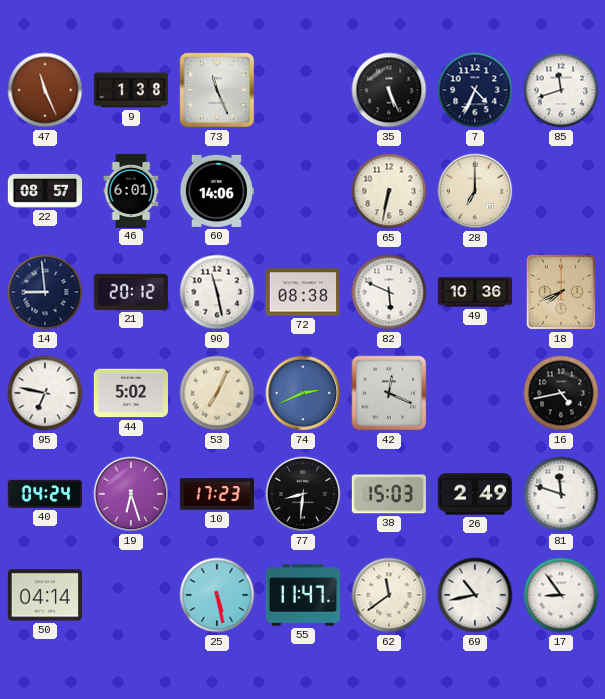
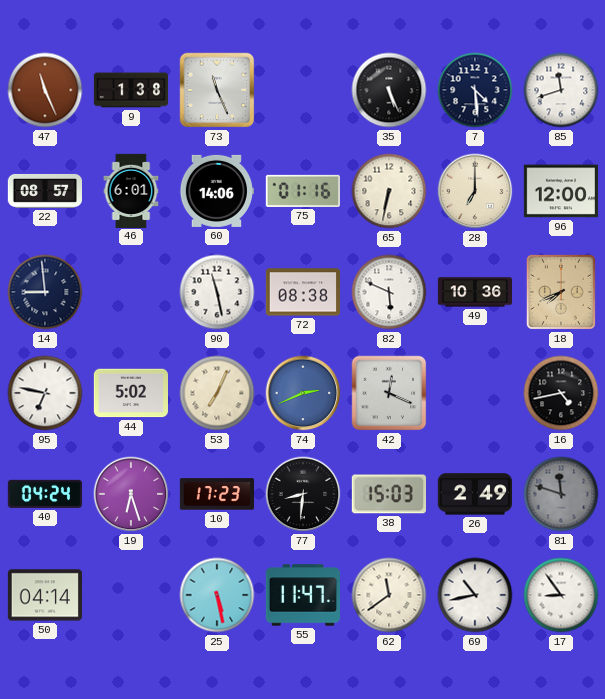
7: 4:34 -> 4:29
75: none -> 01:16
96: none -> 12:00
21: 20:12 -> none
81 dial: white -> grey
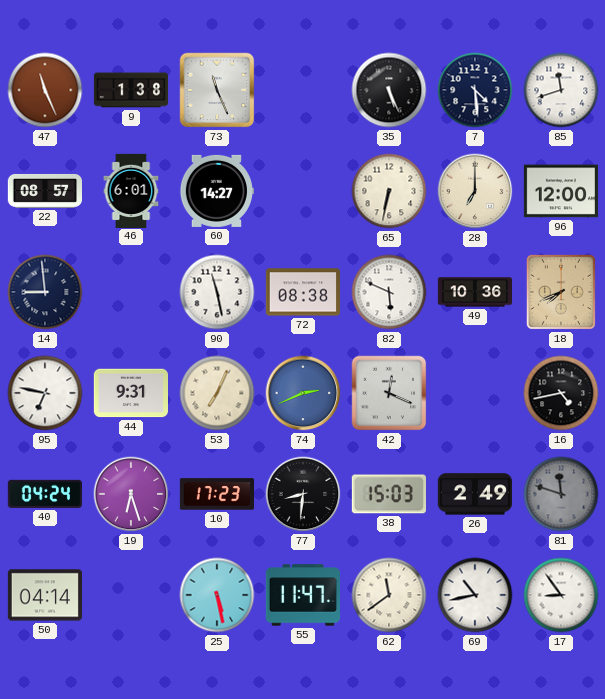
60: 14:06 -> 14:27
75: 01:16 -> none
44: 5:02 -> 9:31
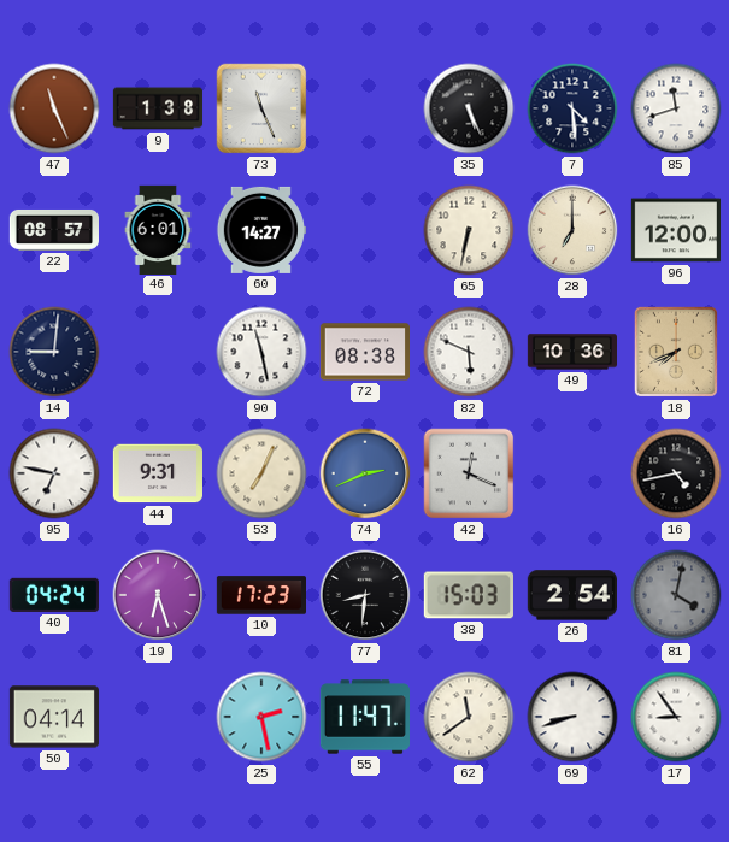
14: 8:59 -> 9:01
26: 2:49 -> 2:54
81: 11:48 -> 4:02
25: 5:28 -> 2:28
69: 10:43 -> 8:42
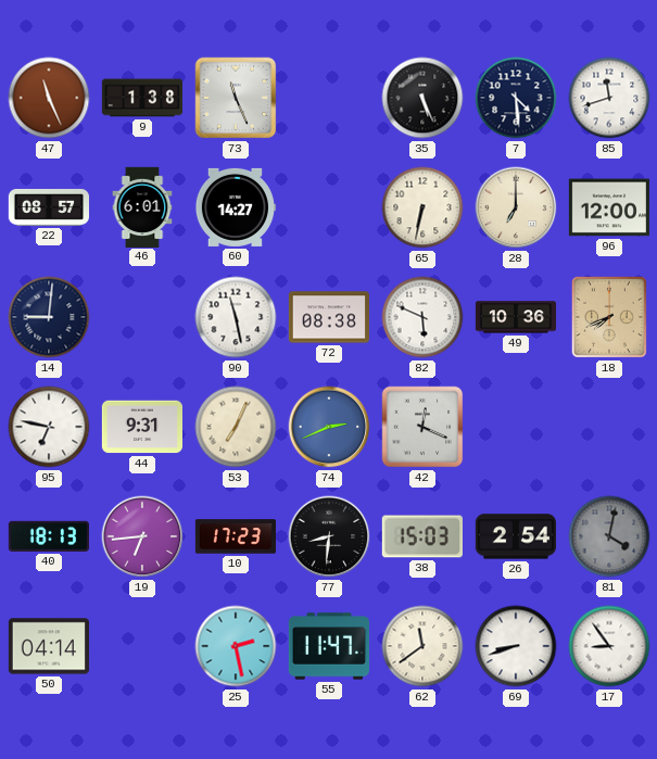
16: 4:43 -> none
40: 04:24 -> 18:13
19: 6:27 -> 6:44
